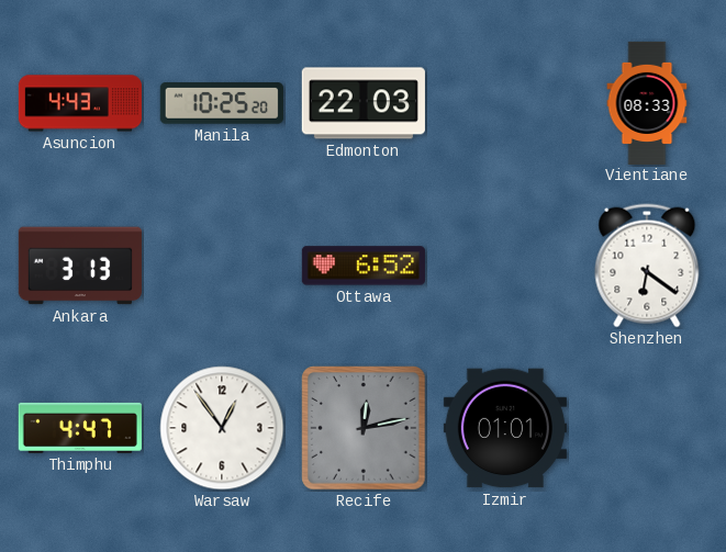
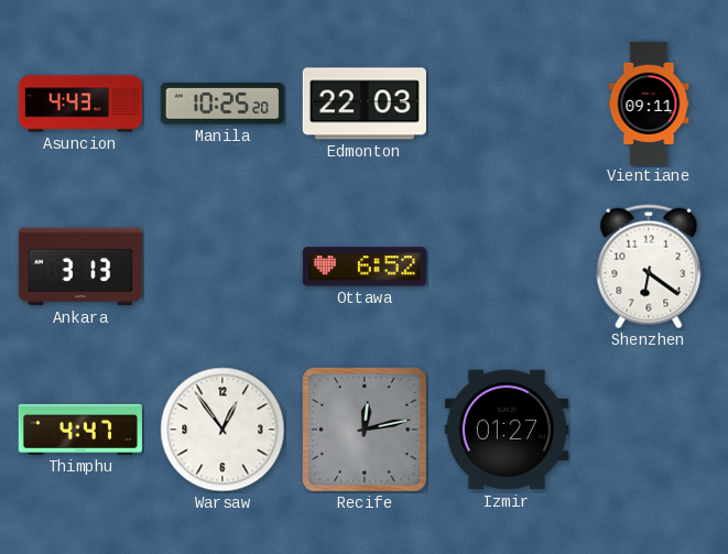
Vientiane: 08:33 -> 09:11
Izmir: 01:01 -> 01:27
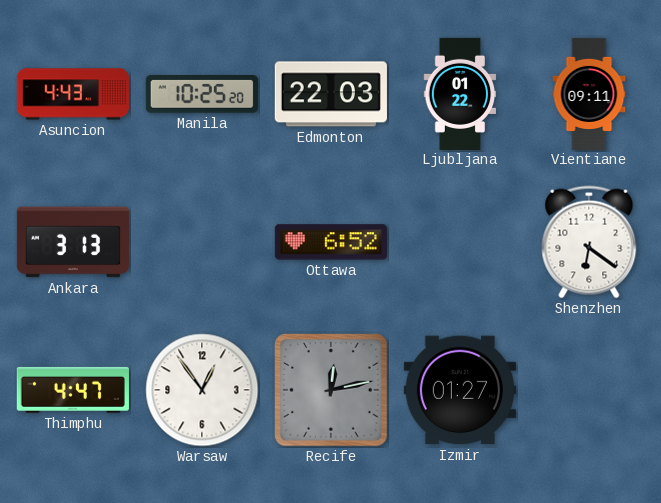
Ljubljana: none -> 01:22
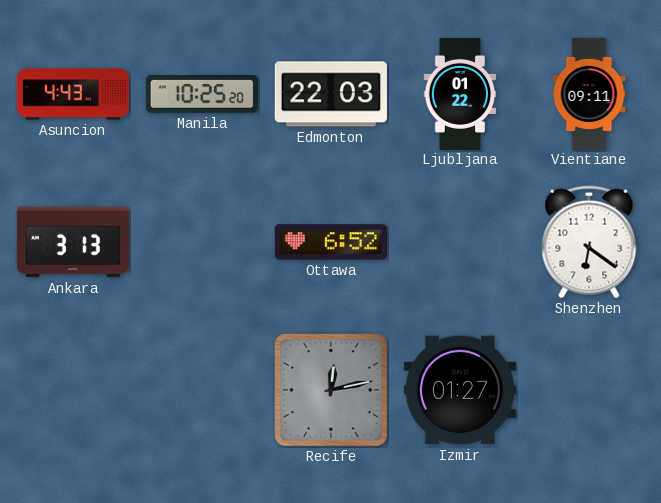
Thimphu: 4:47 -> none
Warsaw: 12:54 -> none
